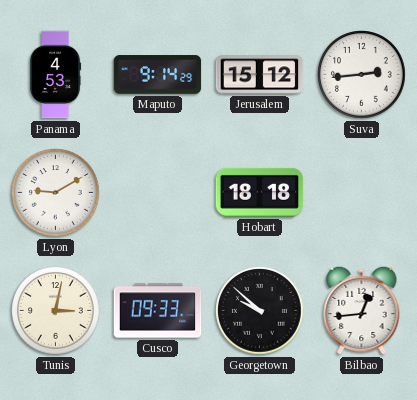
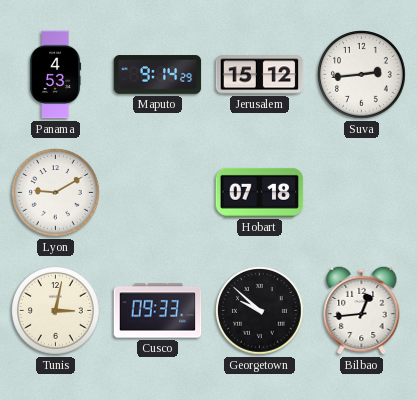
Hobart: 18:18 -> 07:18
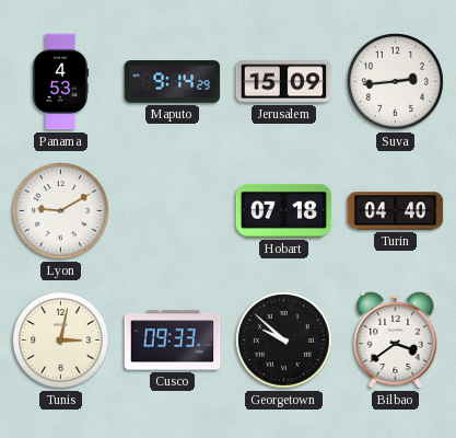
Jerusalem: 15:12 -> 15:09
Turin: none -> 04:40
Bilbao: 12:44 -> 3:39
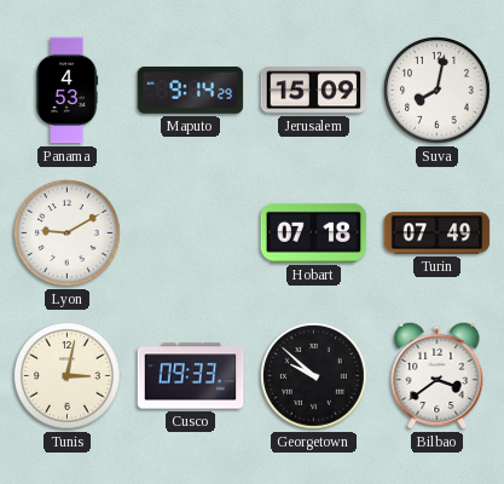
Suva: 2:44 -> 8:02
Turin: 04:40 -> 07:49
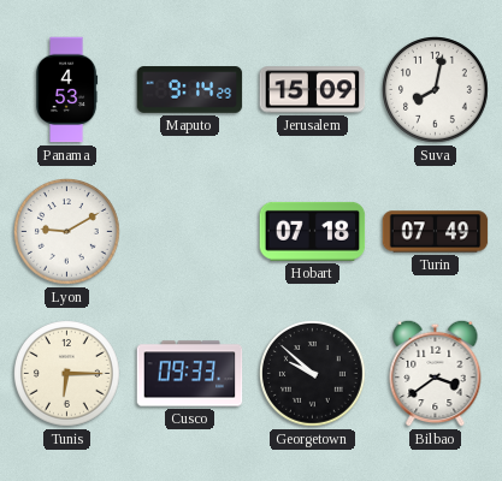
Tunis: 3:02 -> 6:15
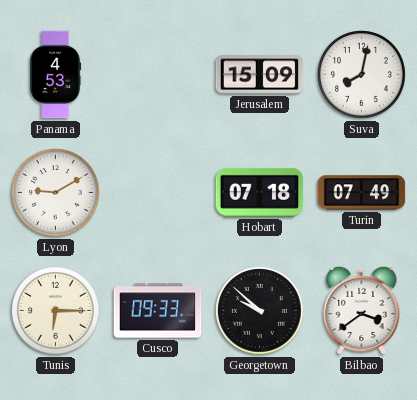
Maputo: 9:14 -> none
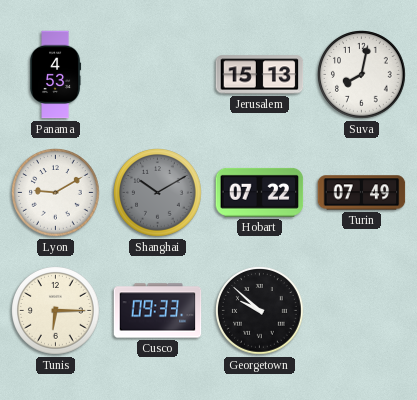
Jerusalem: 15:09 -> 15:13
Shanghai: none -> 10:10
Hobart: 07:18 -> 07:22
Bilbao: 3:39 -> none
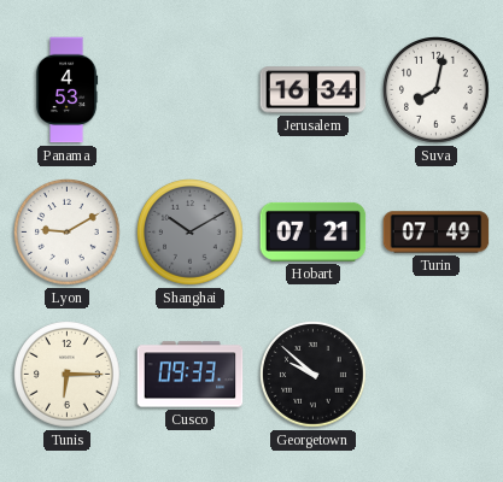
Jerusalem: 15:13 -> 16:34
Hobart: 07:22 -> 07:21
